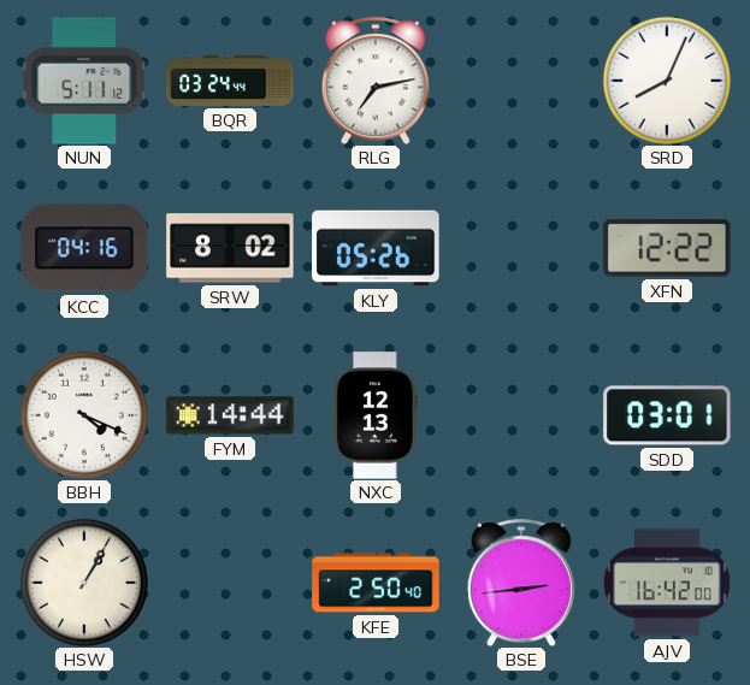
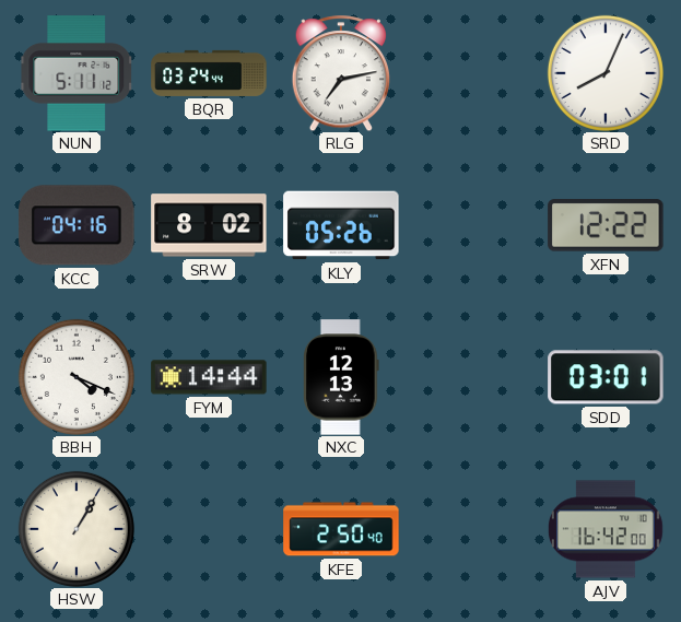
BSE: 2:44 -> none
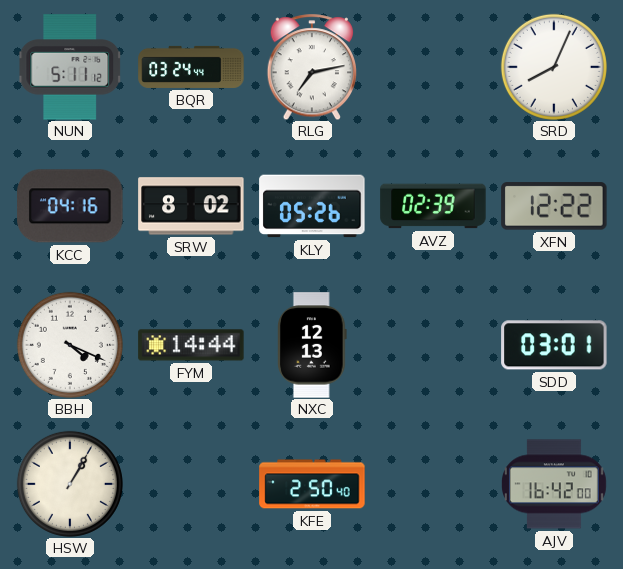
AVZ: none -> 02:39
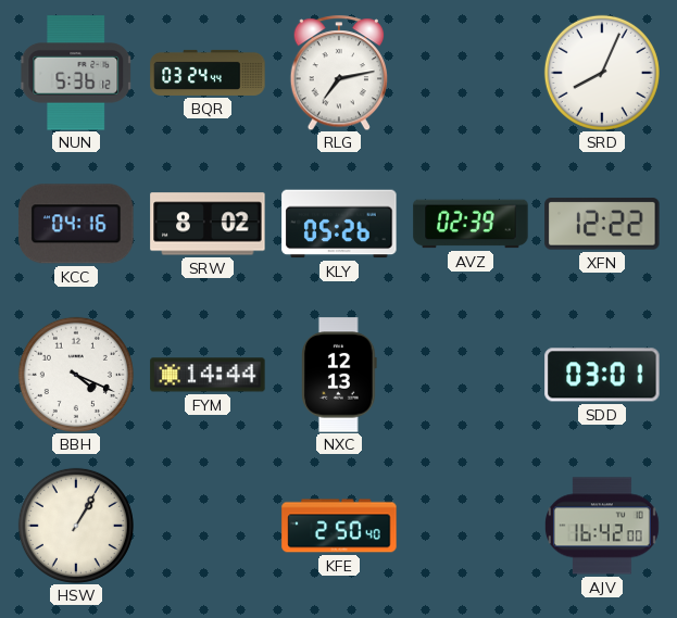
NUN: 5:11 -> 5:36
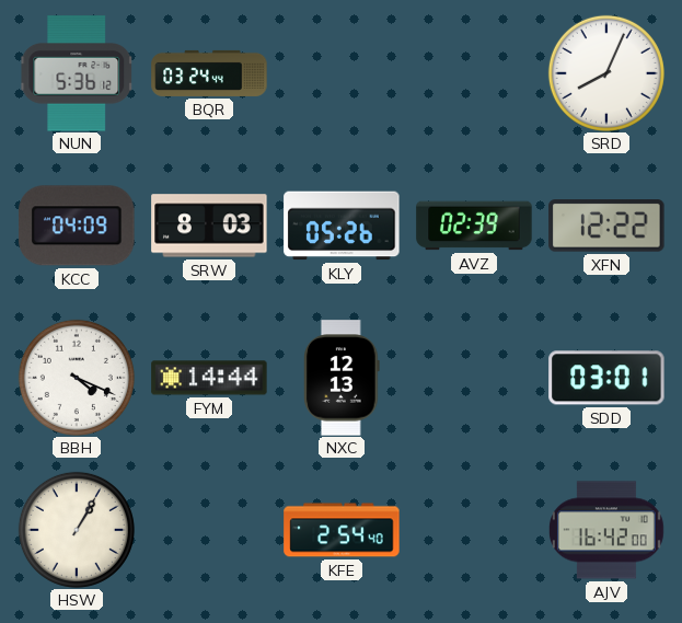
RLG: 7:13 -> none
KCC: 04:16 -> 04:09
SRW: 8:02 -> 8:03
KFE: 2:50 -> 2:54
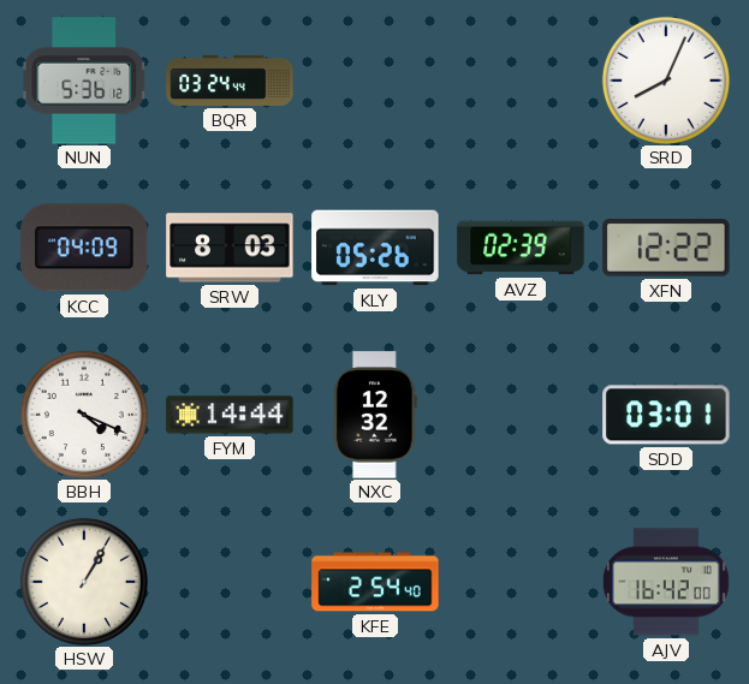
NXC: 12:13 -> 12:32
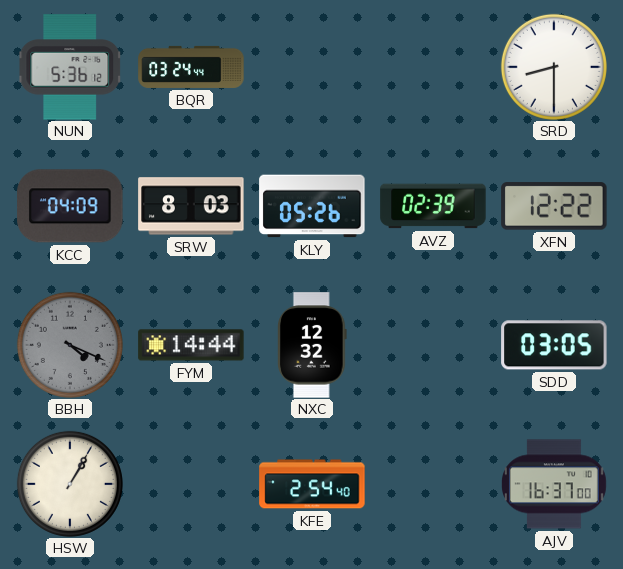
SRD: 8:04 -> 8:30
BBH dial: white -> grey
SDD: 03:01 -> 03:05
AJV: 16:42 -> 16:37
